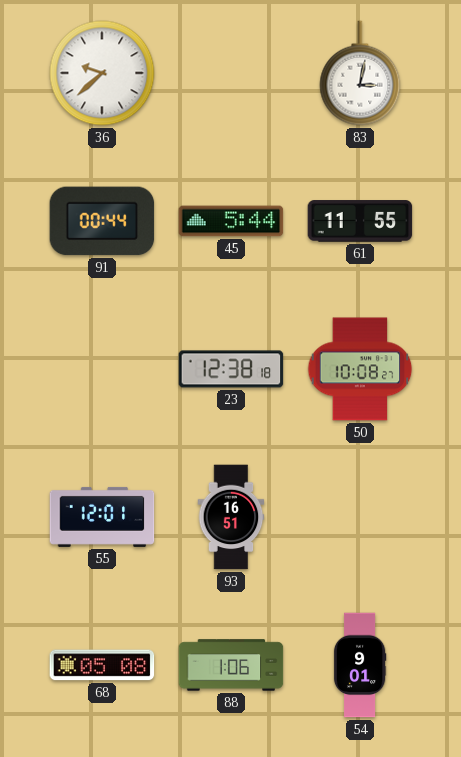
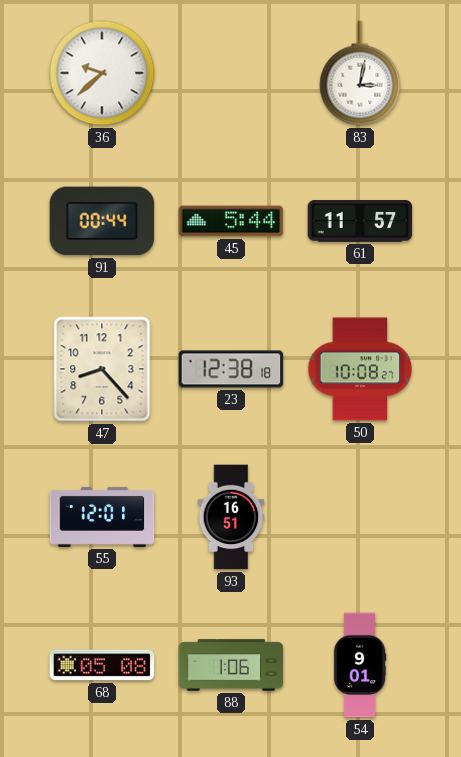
61: 11:55 -> 11:57
47: none -> 8:23
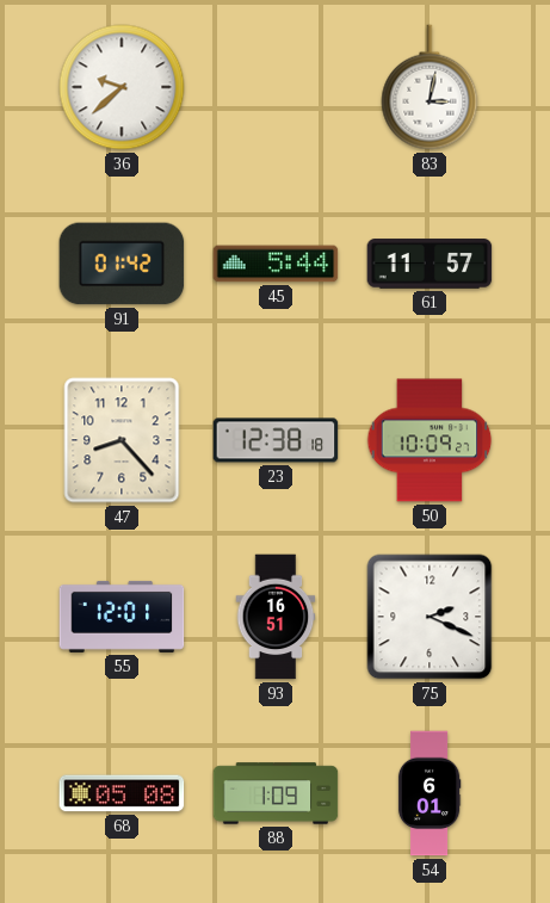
91: 00:44 -> 01:42
50: 10:08 -> 10:09
75: none -> 2:19
88: 1:06 -> 1:09
54: 9:01 -> 6:01
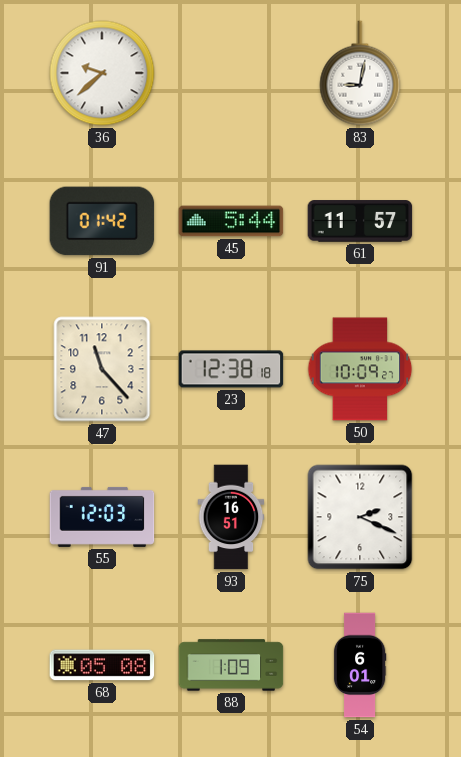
83: 3:02 -> 9:02
47: 8:23 -> 11:23
55: 12:01 -> 12:03
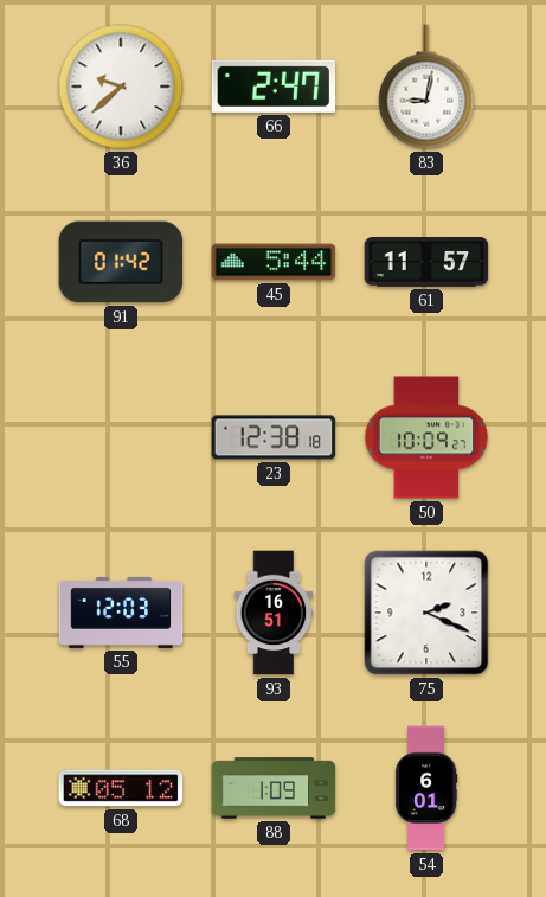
66: none -> 2:47
47: 11:23 -> none
68: 05:08 -> 05:12
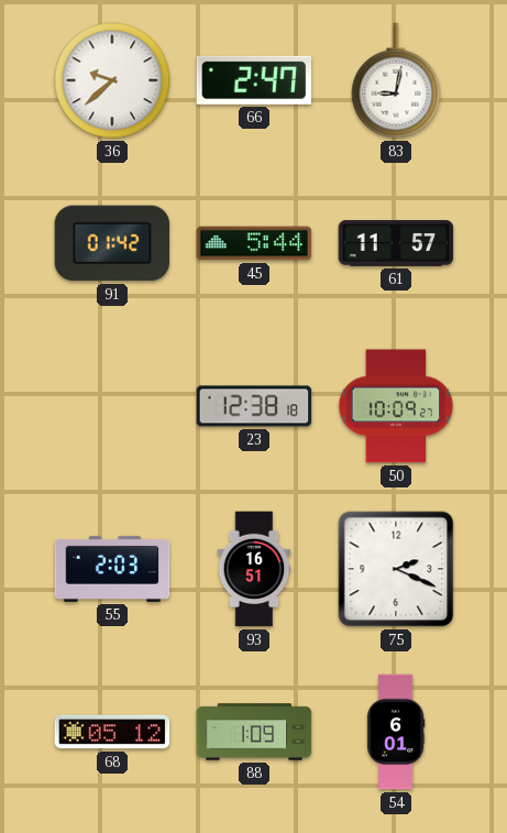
55: 12:03 -> 2:03
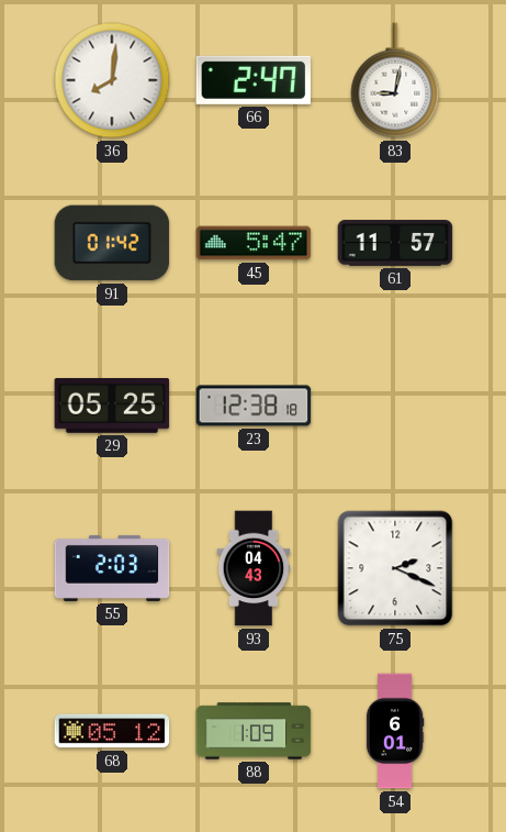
36: 9:38 -> 8:01
45: 5:44 -> 5:47
29: none -> 05:25
50: 10:09 -> none
93: 16:51 -> 04:43
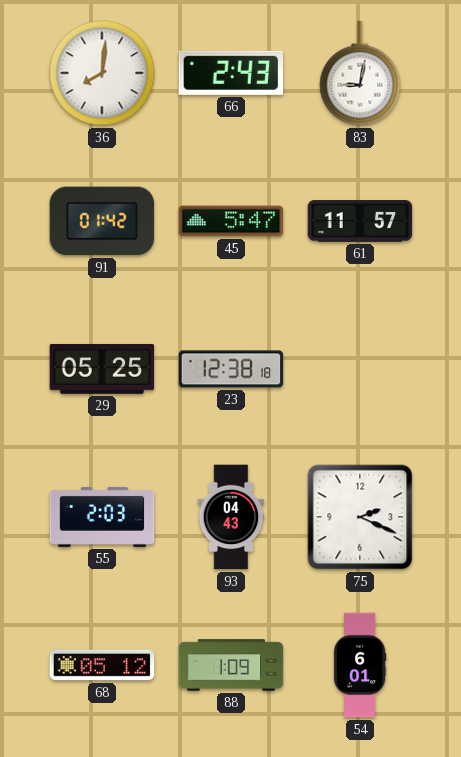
66: 2:47 -> 2:43
